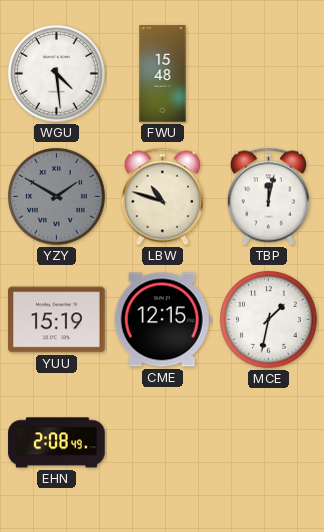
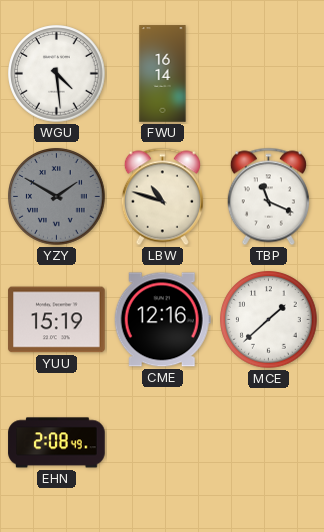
FWU: 15:48 -> 16:14
TBP: 12:02 -> 11:19
CME: 12:15 -> 12:16
MCE: 1:32 -> 1:38
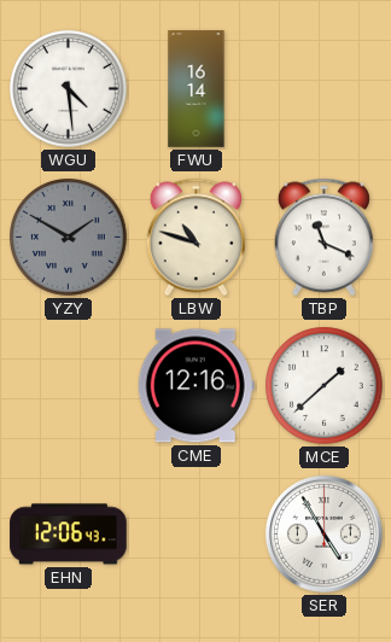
YUU: 15:19 -> none
EHN: 2:08 -> 12:06
SER: none -> 4:55
